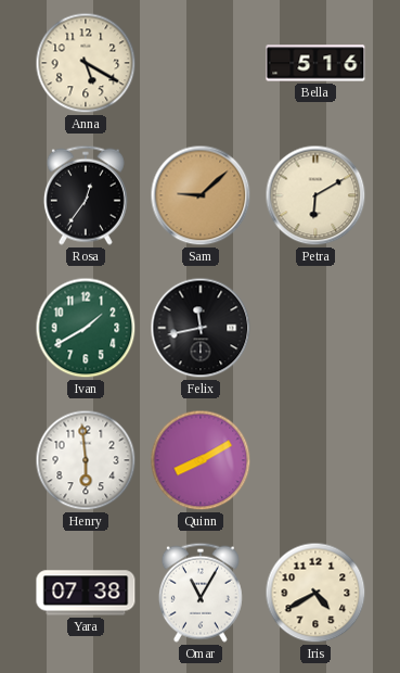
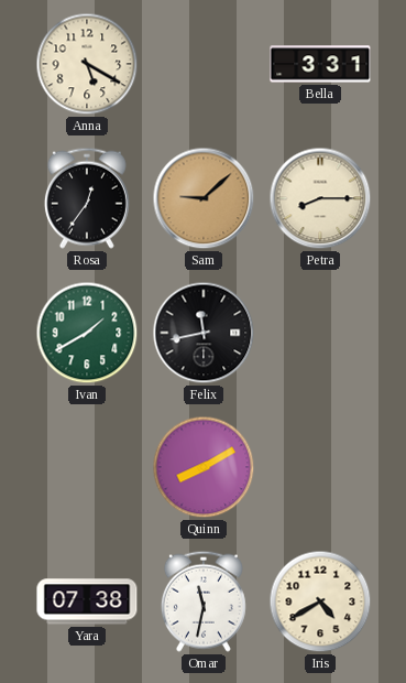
Bella: 5:16 -> 3:31
Petra: 6:10 -> 8:15
Henry: 5:59 -> none
Omar: 11:05 -> 11:32
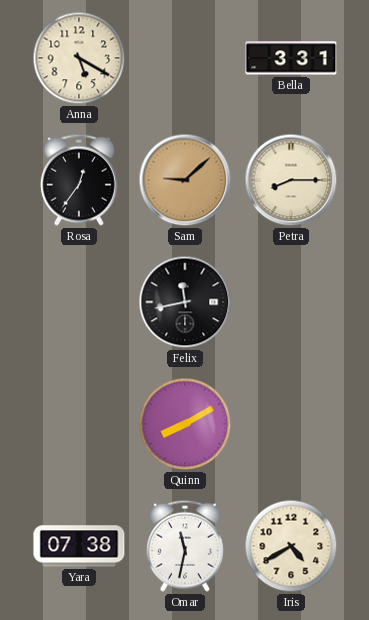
Ivan: 1:40 -> none
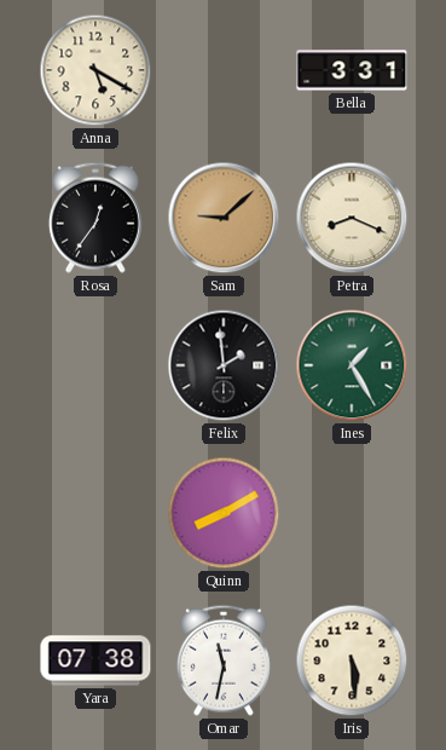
Petra: 8:15 -> 8:19
Felix: 11:43 -> 1:59
Ines: none -> 1:25
Iris: 4:40 -> 5:29
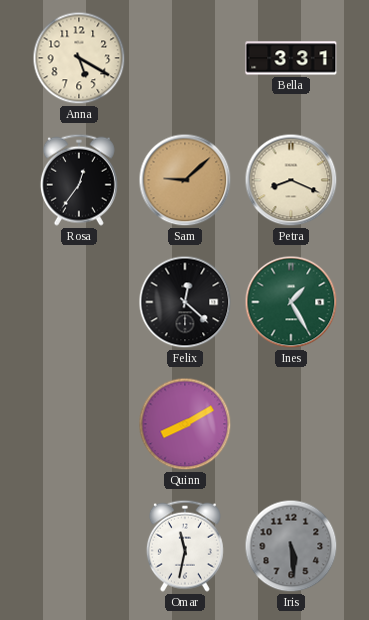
Felix: 1:59 -> 12:22
Yara: 07:38 -> none
Iris dial: cream -> grey
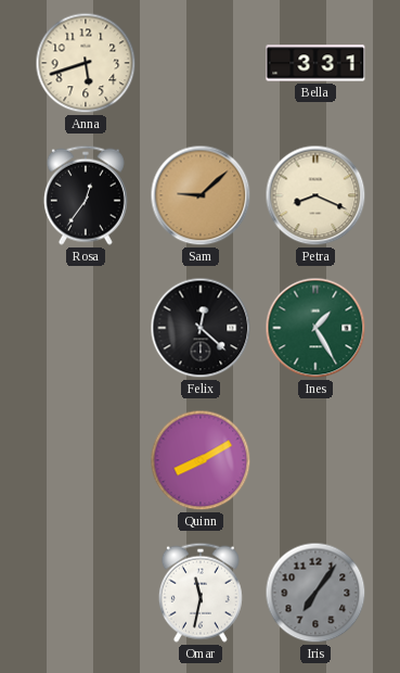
Anna: 5:20 -> 5:42
Iris: 5:29 -> 7:06
